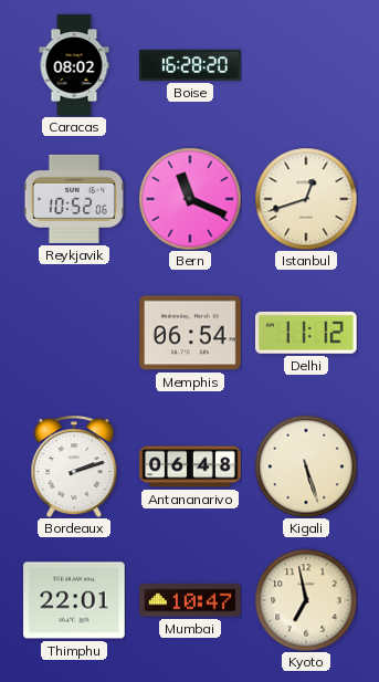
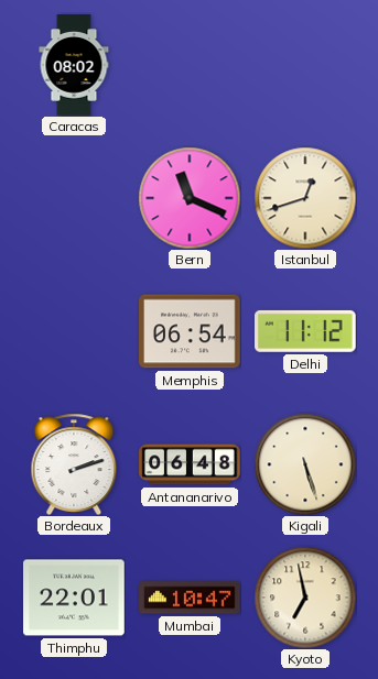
Boise: 16:28 -> none
Reykjavik: 10:52 -> none
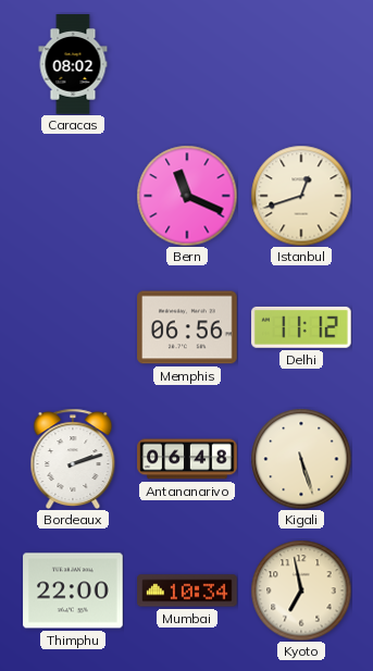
Memphis: 06:54 -> 06:56
Thimphu: 22:01 -> 22:00
Mumbai: 10:47 -> 10:34
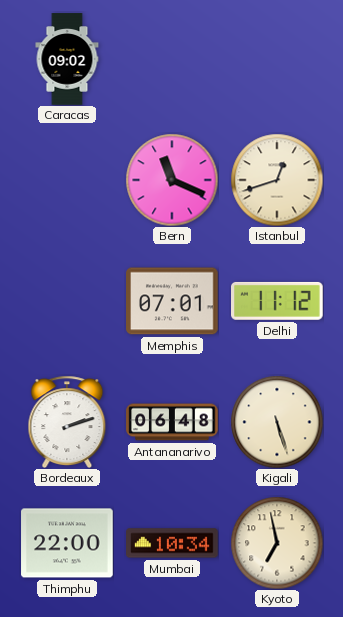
Caracas: 08:02 -> 09:02
Memphis: 06:56 -> 07:01
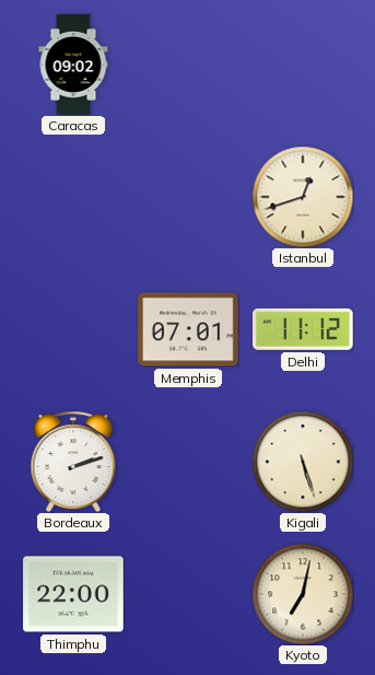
Bern: 11:19 -> none
Antananarivo: 06:48 -> none
Mumbai: 10:34 -> none
Kyoto: 6:58 -> 7:02
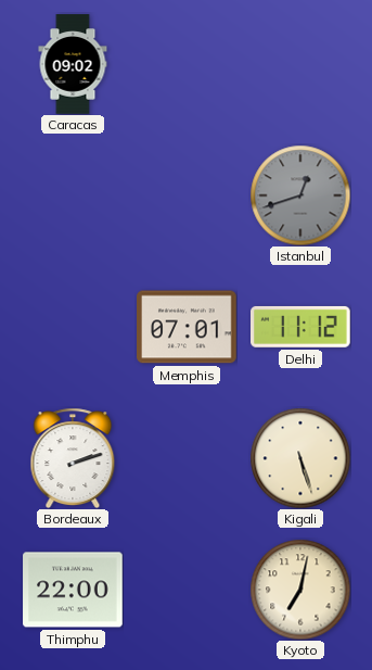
Istanbul dial: cream -> grey
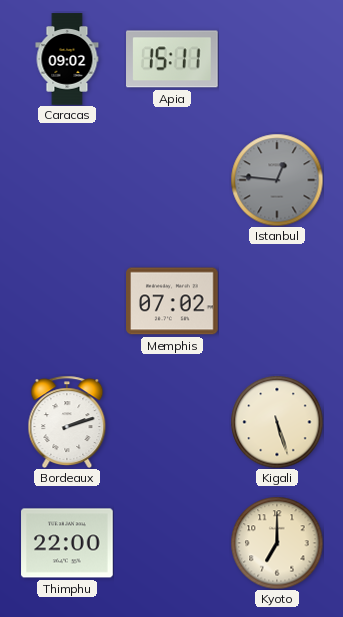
Apia: none -> 15:11
Istanbul: 12:42 -> 12:46
Memphis: 07:01 -> 07:02
Delhi: 11:12 -> none
Kyoto: 7:02 -> 7:00
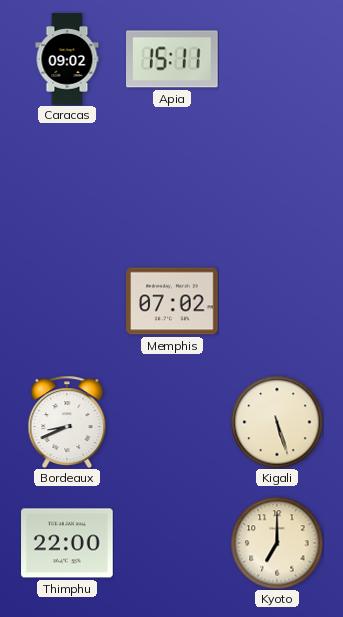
Istanbul: 12:46 -> none
Bordeaux: 2:12 -> 8:41
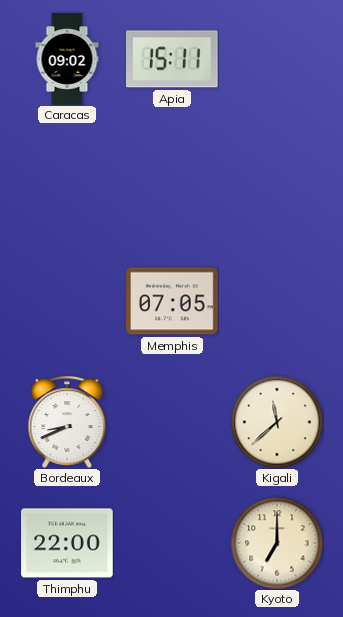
Memphis: 07:02 -> 07:05
Kigali: 5:27 -> 11:38
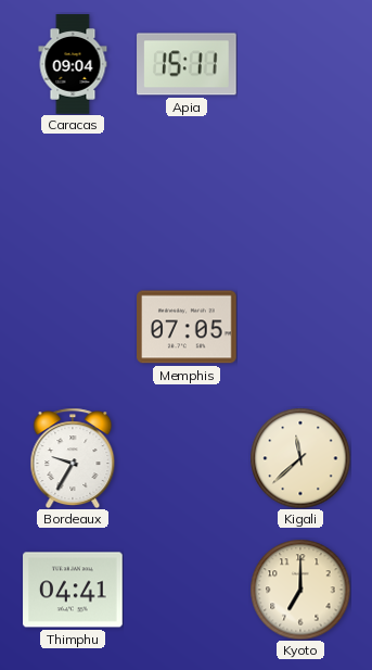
Caracas: 09:02 -> 09:04
Bordeaux: 8:41 -> 9:35
Thimphu: 22:00 -> 04:41
